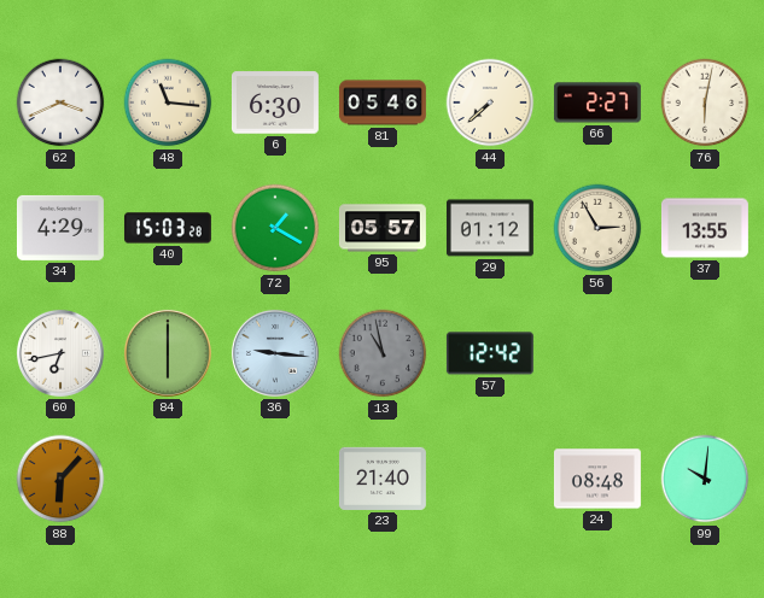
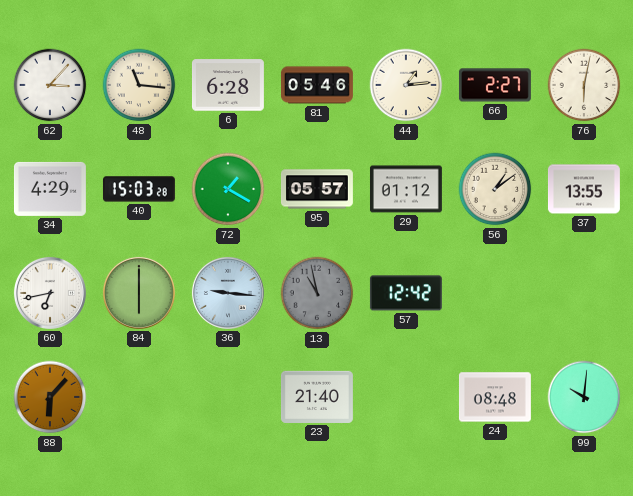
62: 3:41 -> 3:07
6: 6:30 -> 6:28
44: 7:38 -> 1:14
56: 2:55 -> 1:09
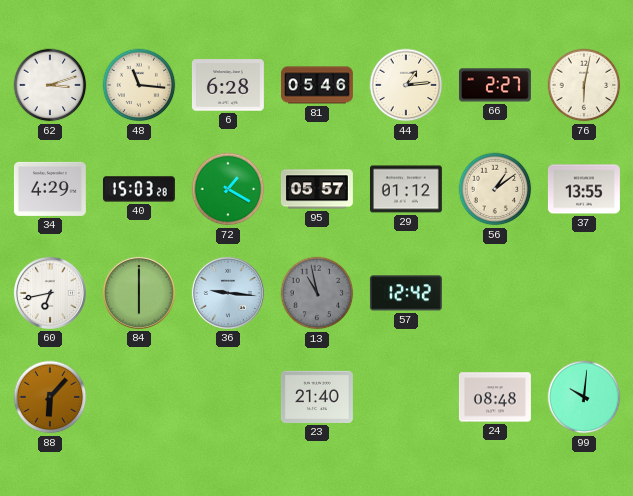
62: 3:07 -> 3:12
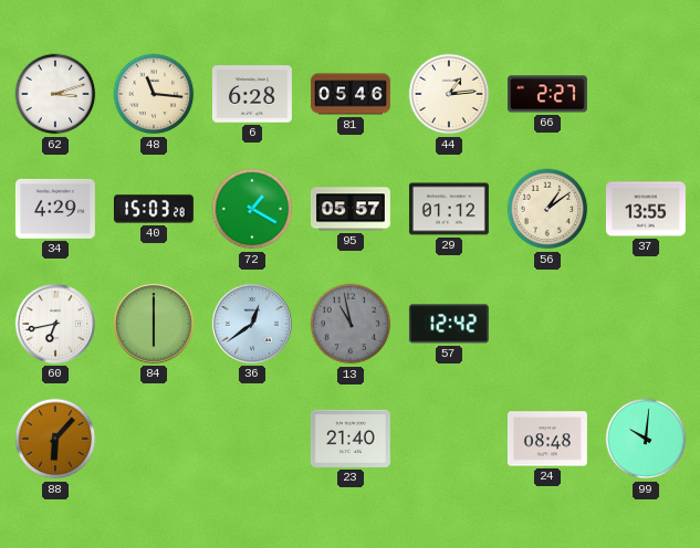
76: 6:02 -> none
36: 9:16 -> 12:39
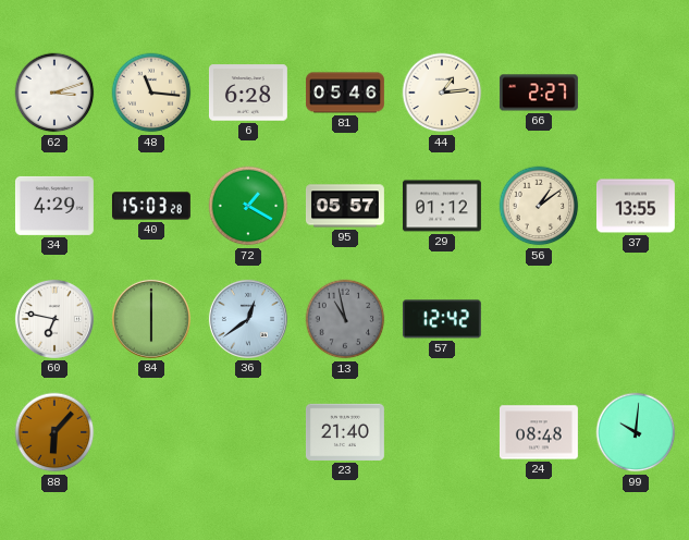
60: 6:43 -> 6:47
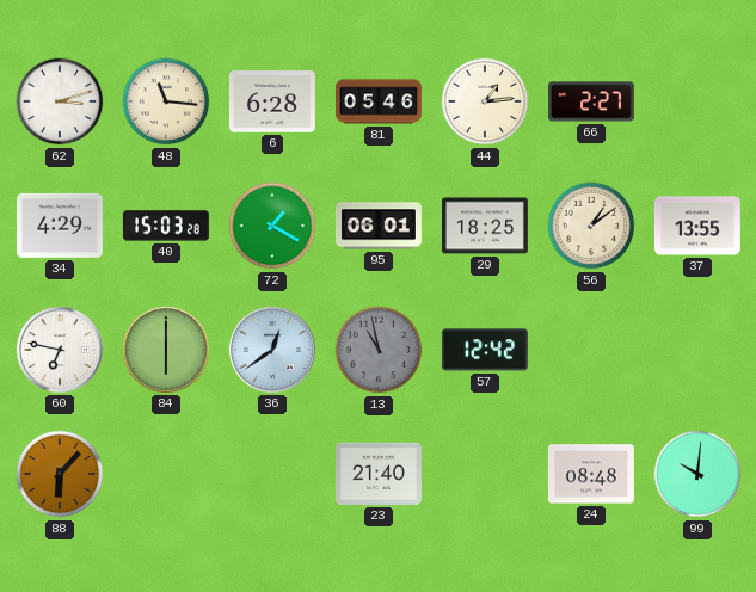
95: 05:57 -> 06:01
29: 01:12 -> 18:25
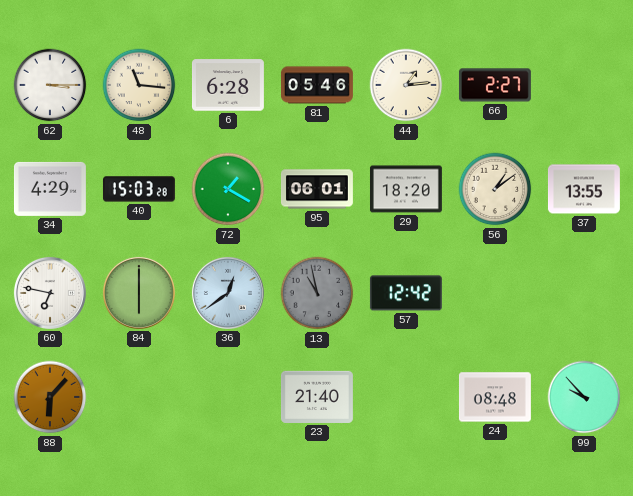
62: 3:12 -> 3:15
29: 18:25 -> 18:20
99: 10:01 -> 9:53
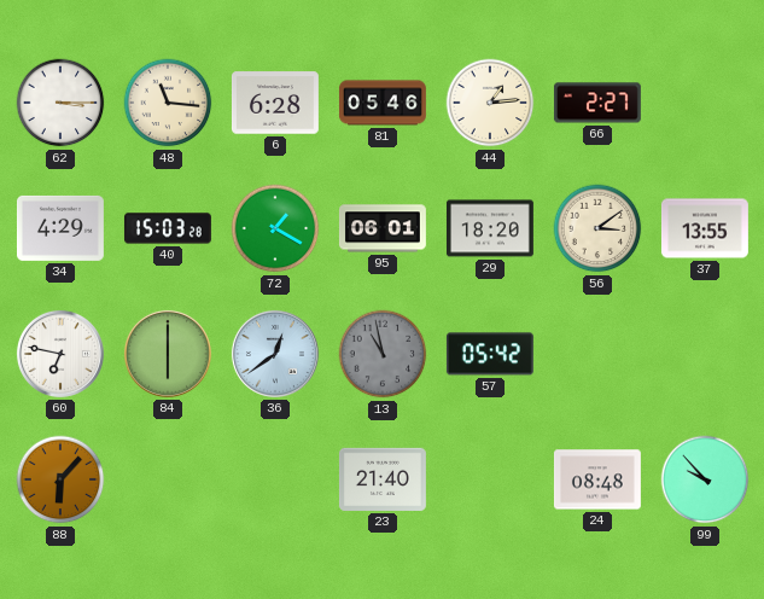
56: 1:09 -> 3:09
57: 12:42 -> 05:42
